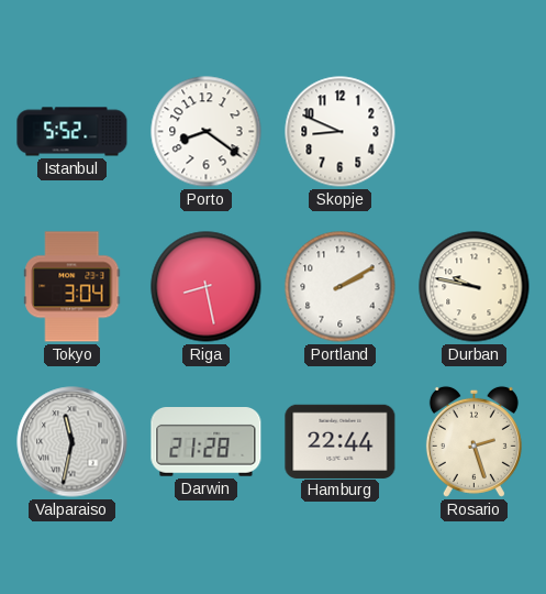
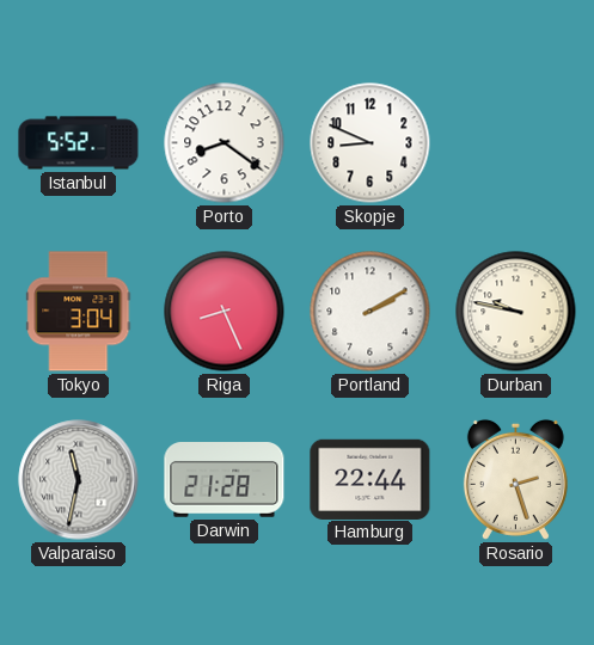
Riga: 8:28 -> 8:26
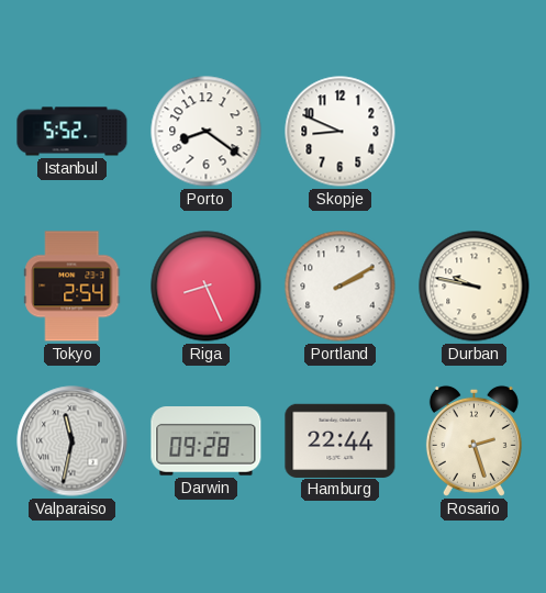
Tokyo: 3:04 -> 2:54
Darwin: 21:28 -> 09:28
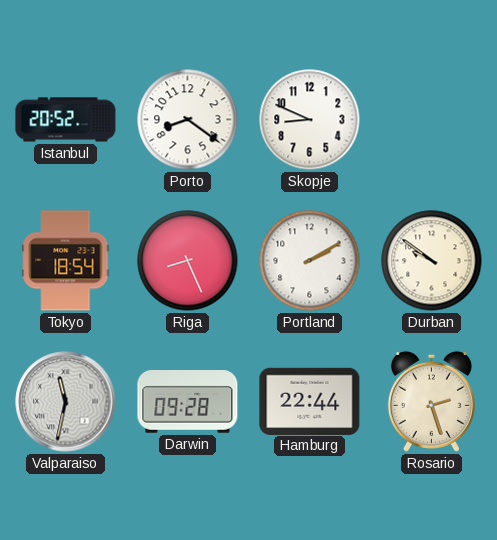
Istanbul: 5:52 -> 20:52
Tokyo: 2:54 -> 18:54
Durban: 9:47 -> 9:51
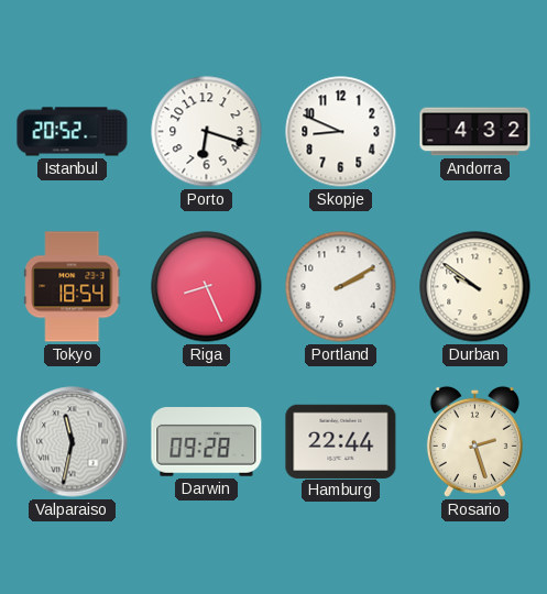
Porto: 8:21 -> 6:18
Andorra: none -> 4:32
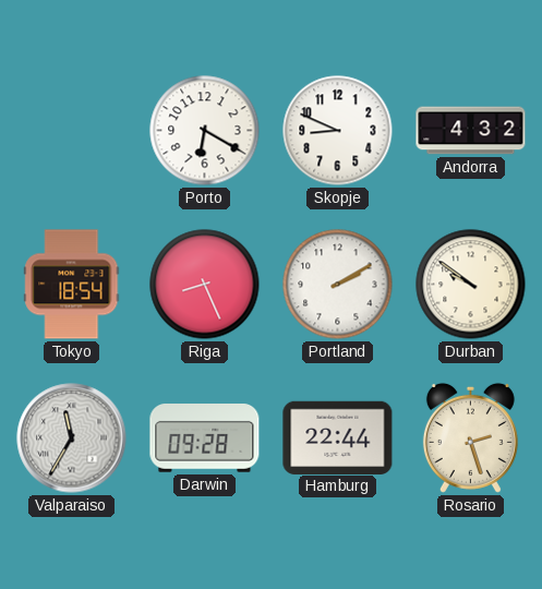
Istanbul: 20:52 -> none
Porto: 6:18 -> 6:20
Valparaiso: 11:32 -> 11:35
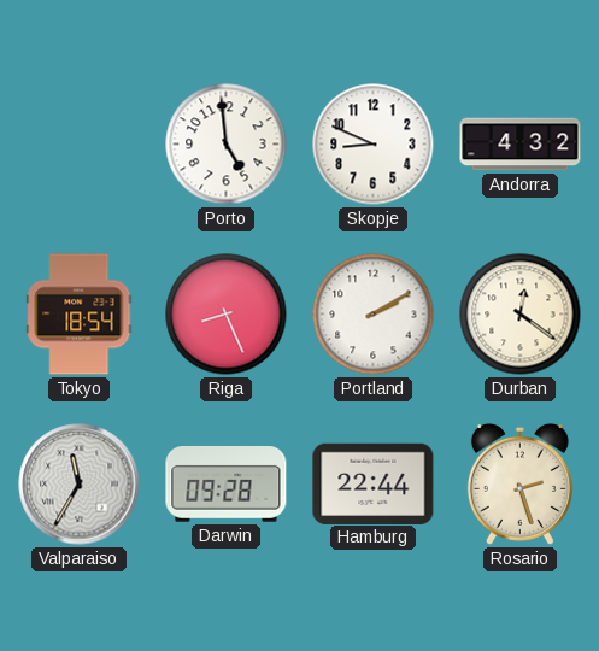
Porto: 6:20 -> 4:59
Durban: 9:51 -> 12:21
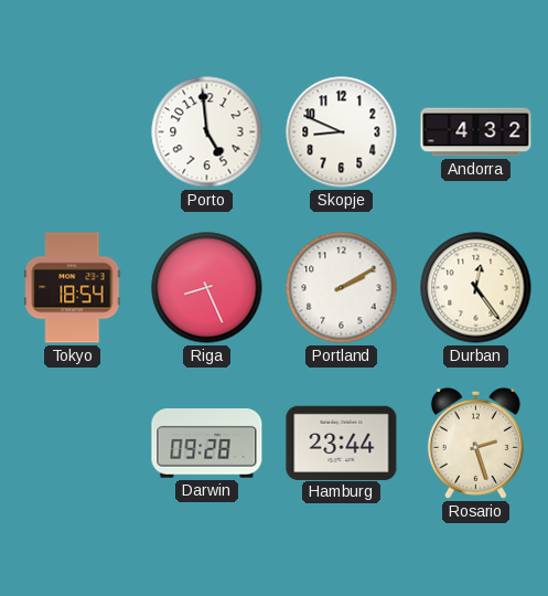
Durban: 12:21 -> 12:24
Valparaiso: 11:35 -> none
Hamburg: 22:44 -> 23:44
